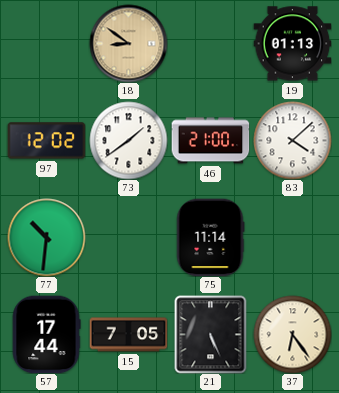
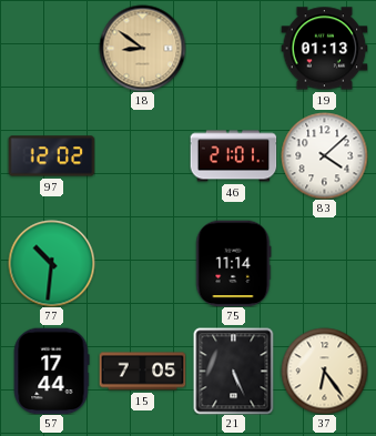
73: 1:39 -> none
46: 21:00 -> 21:01
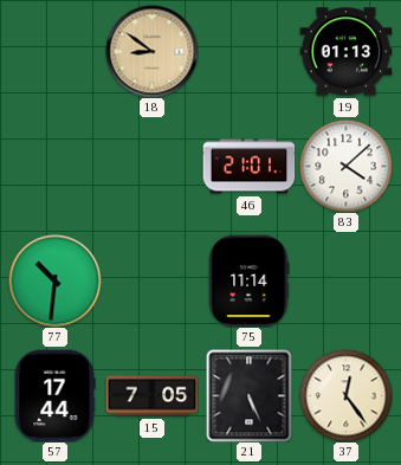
97: 12:02 -> none
37: 6:24 -> 12:24
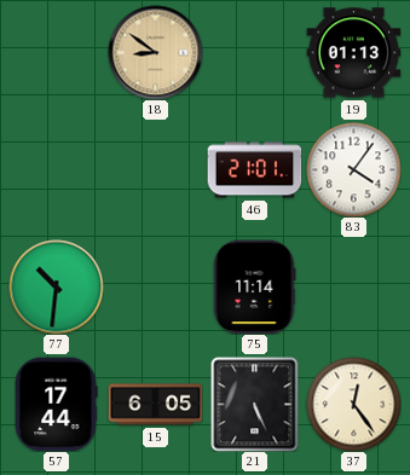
83: 4:08 -> 4:06
15: 7:05 -> 6:05
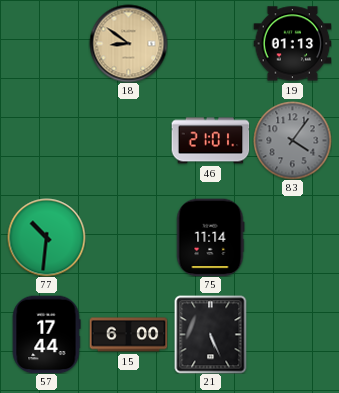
83 dial: white -> grey
15: 6:05 -> 6:00
37: 12:24 -> none
